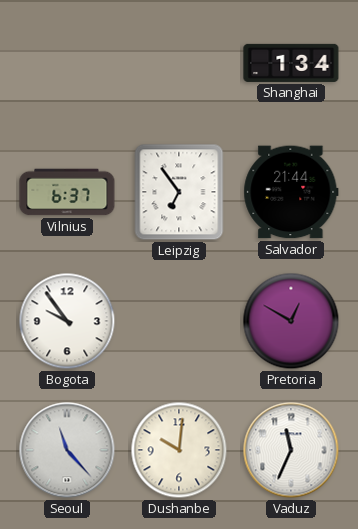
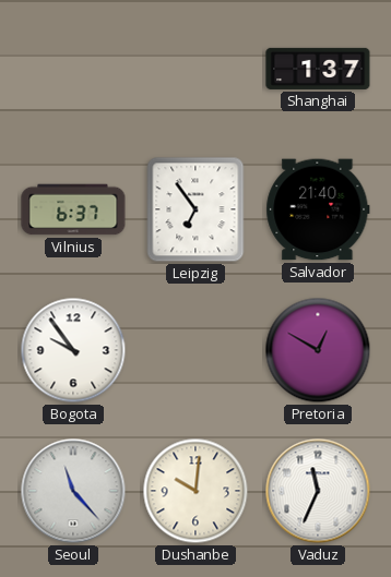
Shanghai: 1:34 -> 1:37
Salvador: 21:44 -> 21:40
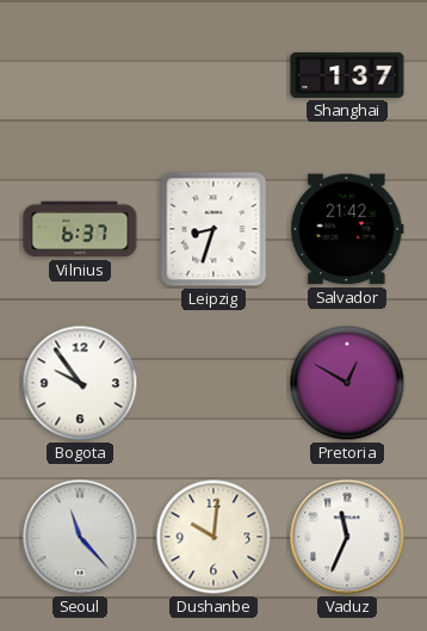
Leipzig: 6:54 -> 8:33
Salvador: 21:40 -> 21:42
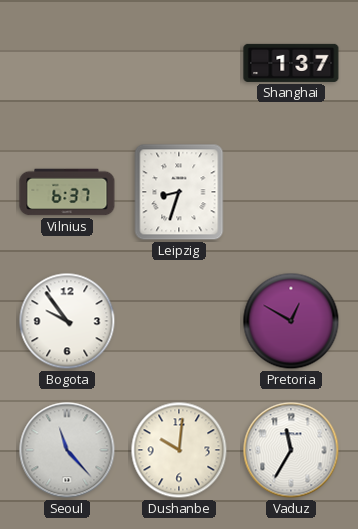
Salvador: 21:42 -> none
Vaduz: 11:34 -> 11:35
